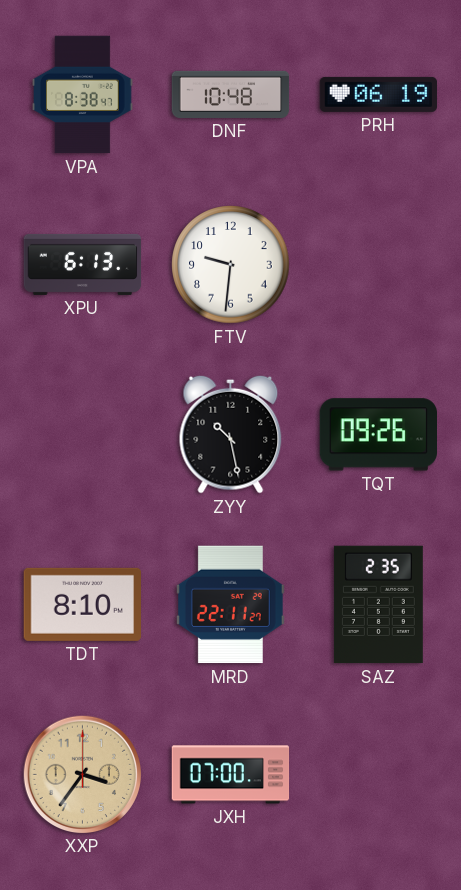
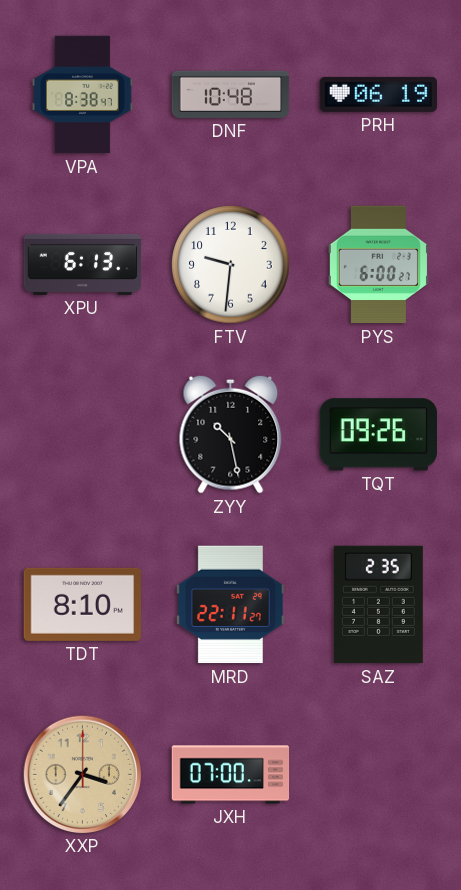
PYS: none -> 6:00
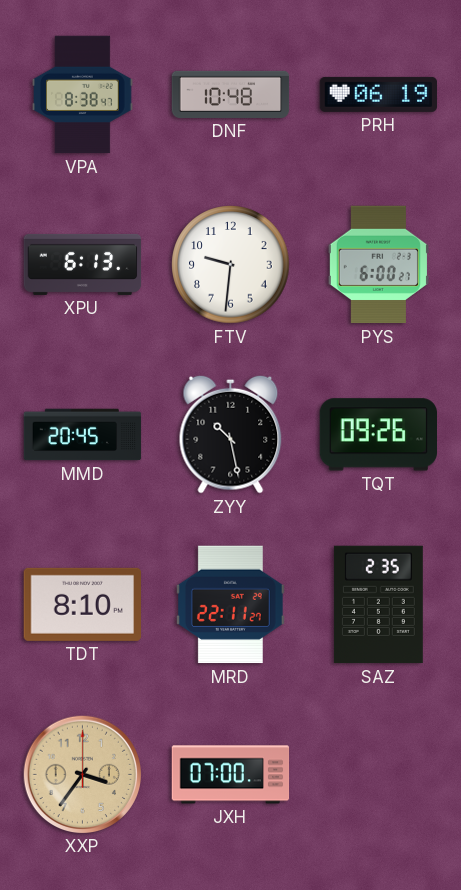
MMD: none -> 20:45
